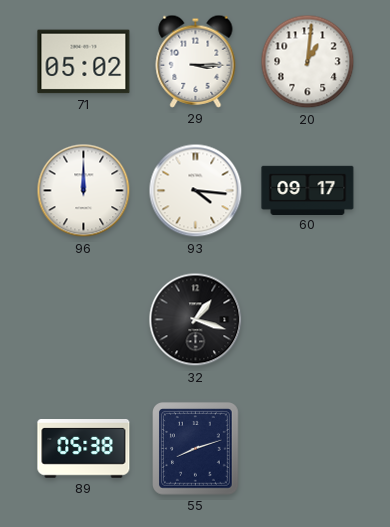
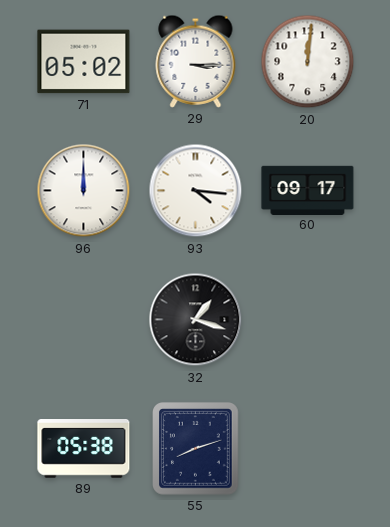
20: 1:01 -> 12:01
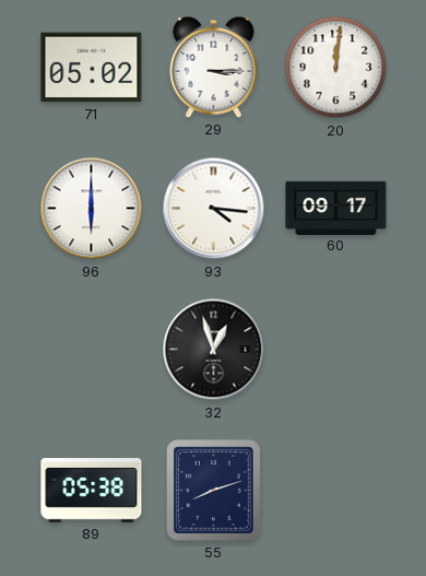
96: 12:00 -> 6:00
32: 1:18 -> 12:57
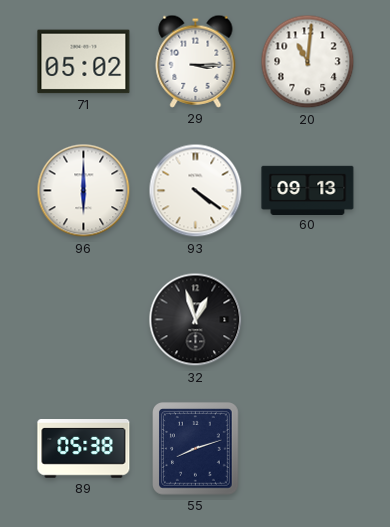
20: 12:01 -> 11:01
93: 4:16 -> 4:21
60: 09:17 -> 09:13
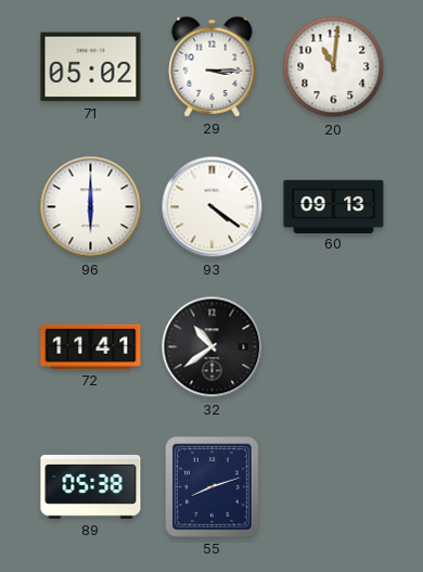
72: none -> 11:41
32: 12:57 -> 10:39
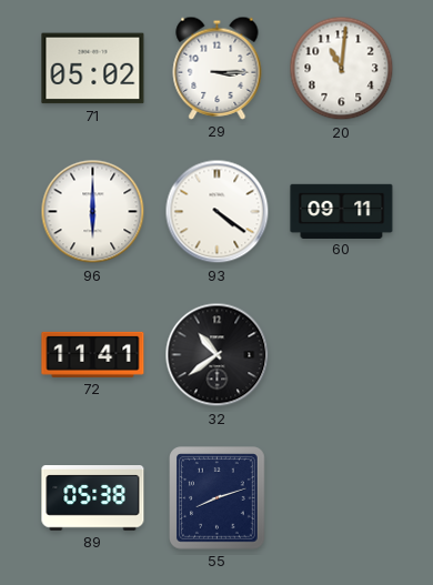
60: 09:13 -> 09:11
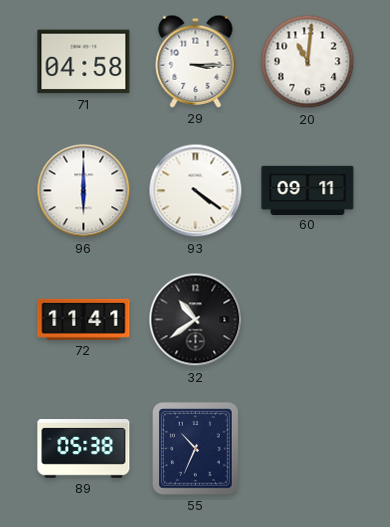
71: 05:02 -> 04:58
55: 8:12 -> 10:34
